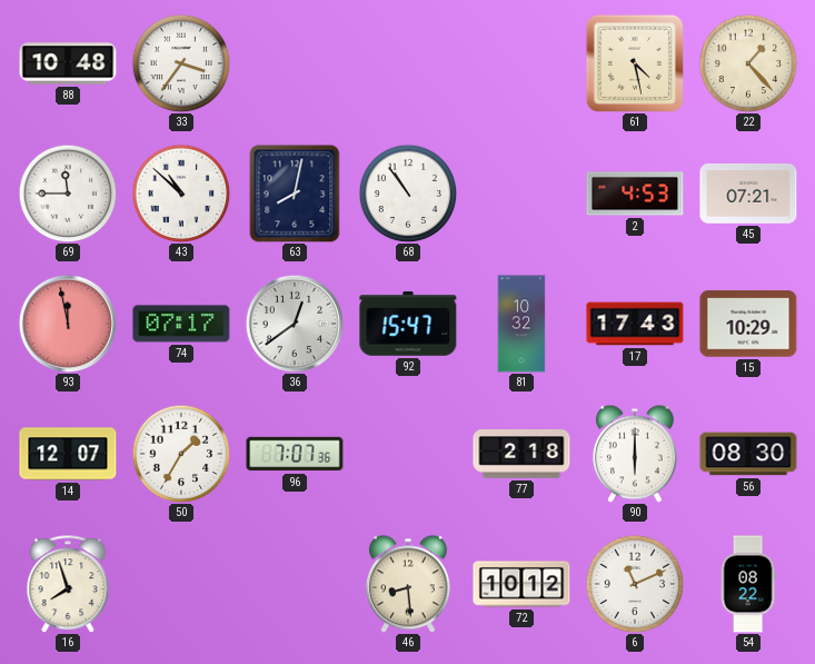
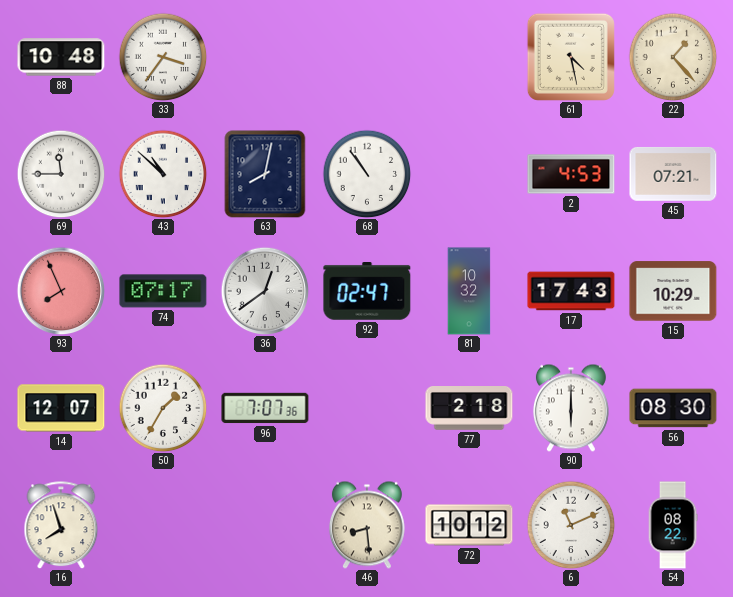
93: 11:58 -> 7:56
92: 15:47 -> 02:47
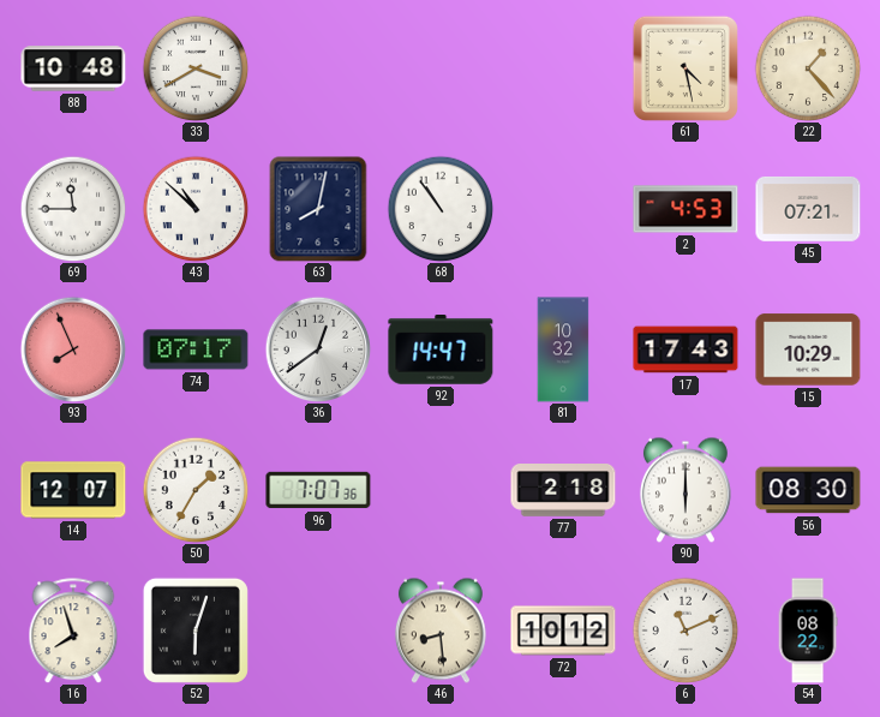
33: 3:36 -> 3:40
92: 02:47 -> 14:47
52: none -> 6:03
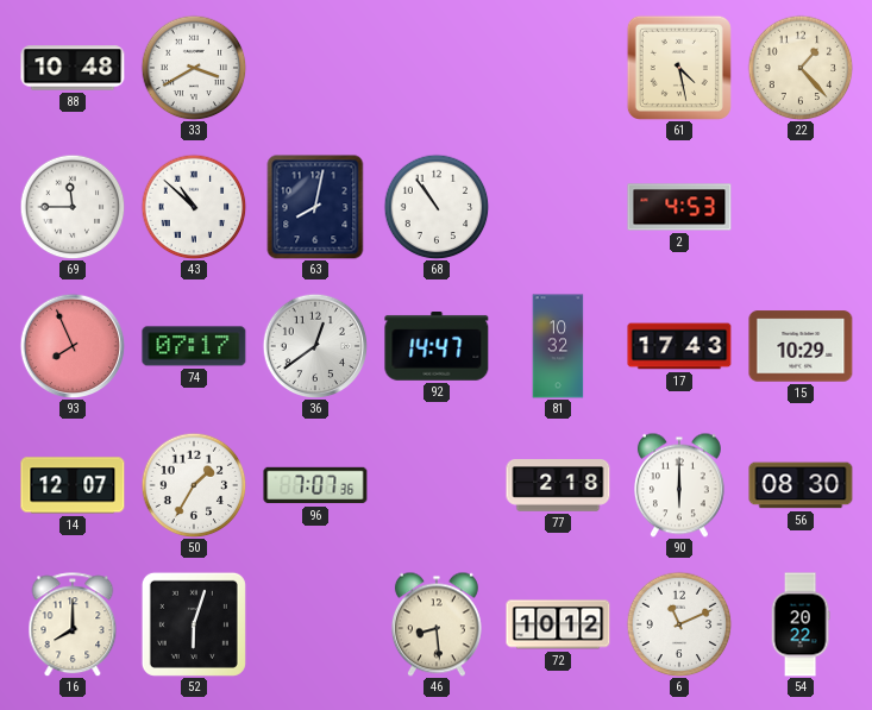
45: 07:21 -> none
16: 7:57 -> 8:00
54: 08:22 -> 20:22
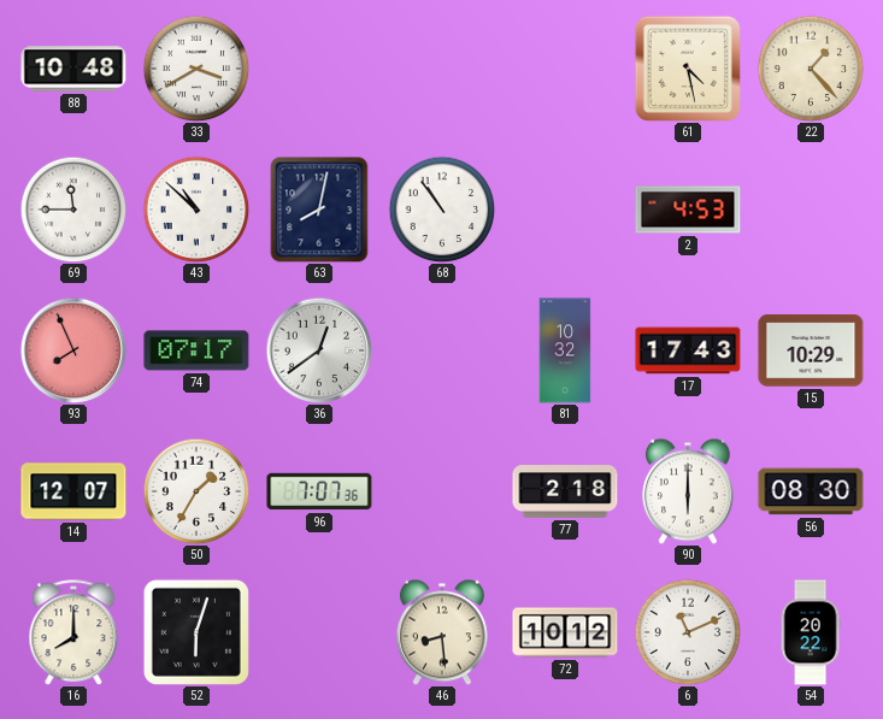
92: 14:47 -> none
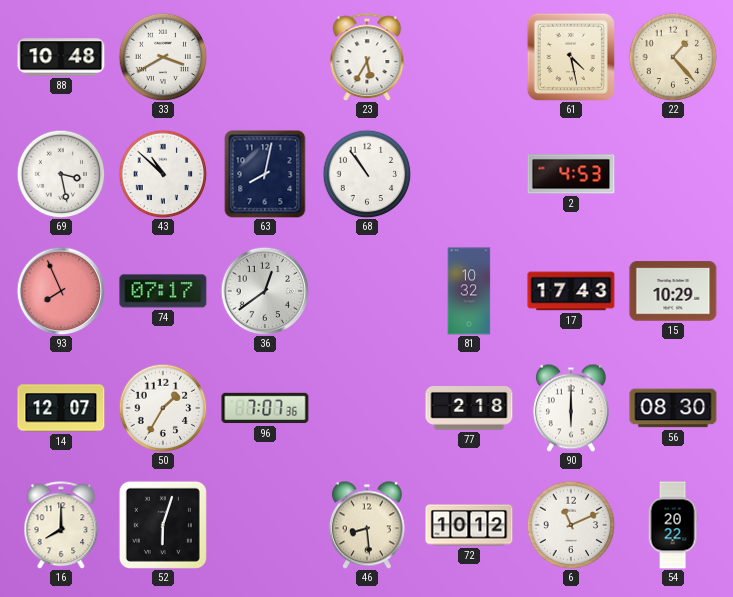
23: none -> 5:35
69: 11:45 -> 3:28
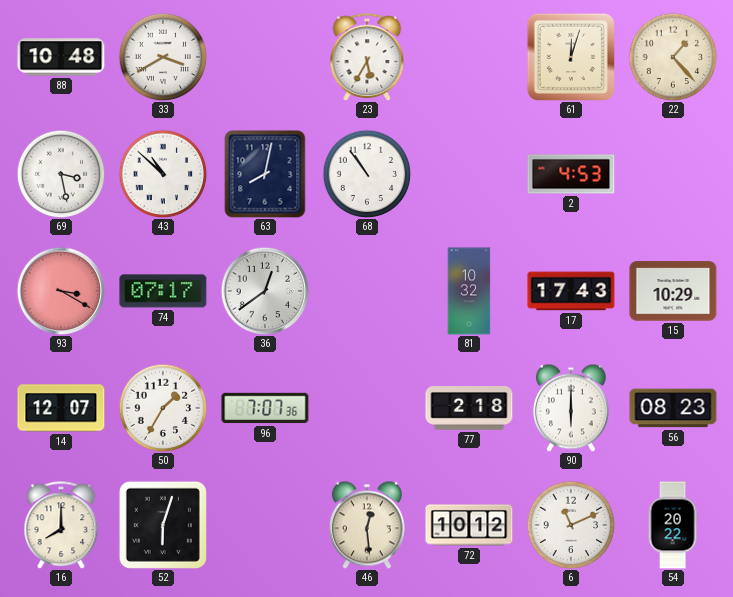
61: 4:28 -> 12:03
93: 7:56 -> 3:20
56: 08:30 -> 08:23
46: 8:29 -> 12:29
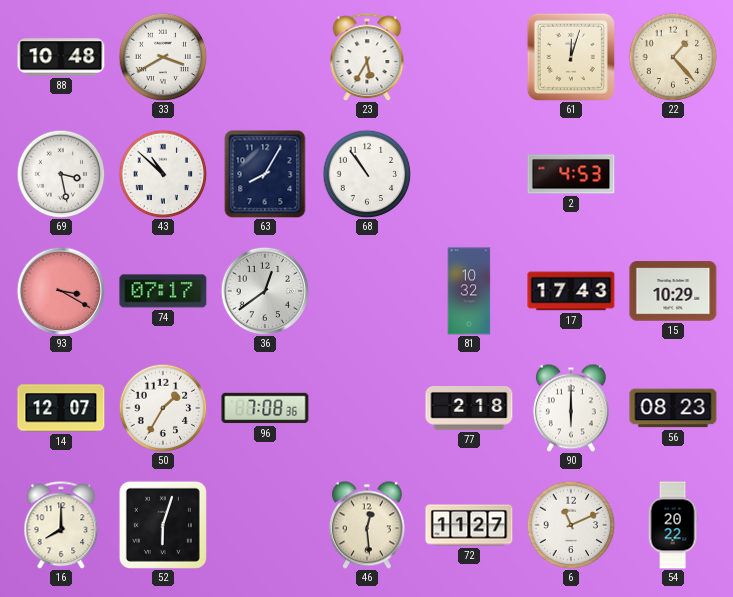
63: 8:02 -> 8:05
96: 7:07 -> 7:08
72: 10:12 -> 11:27
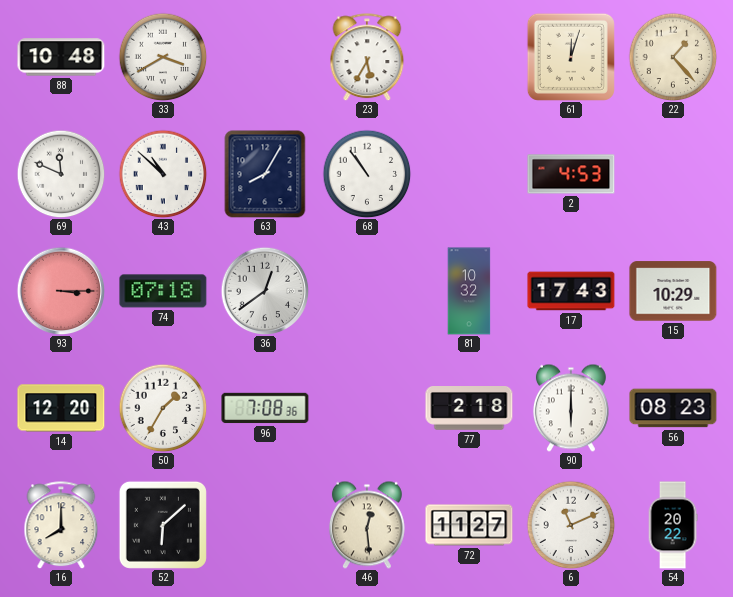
69: 3:28 -> 11:49
93: 3:20 -> 3:15
74: 07:17 -> 07:18
14: 12:07 -> 12:20
52: 6:03 -> 6:08
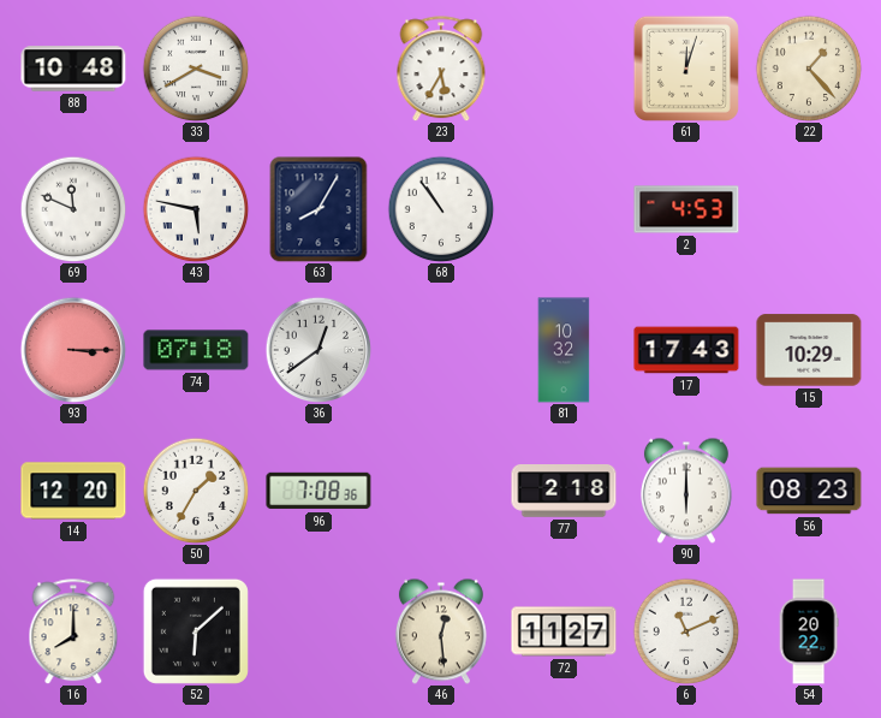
43: 10:52 -> 5:47
